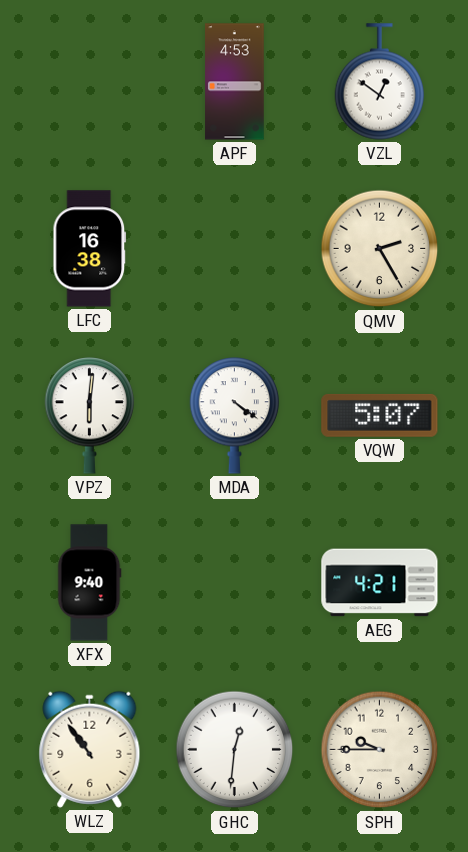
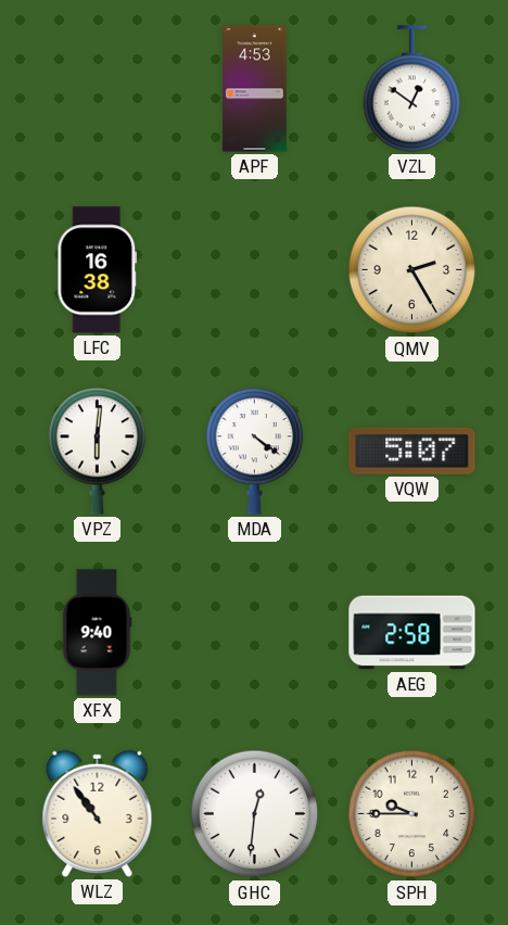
AEG: 4:21 -> 2:58
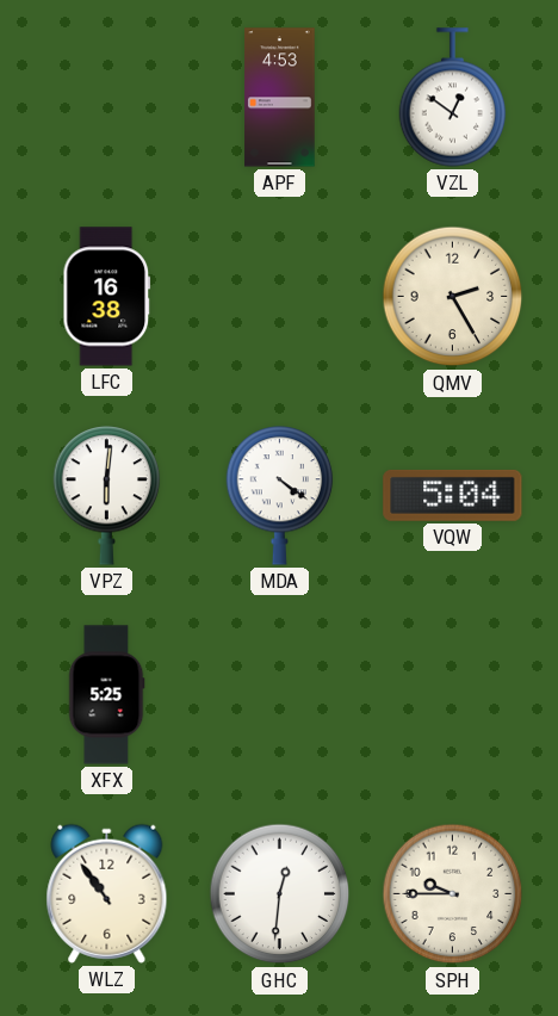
VQW: 5:07 -> 5:04
XFX: 9:40 -> 5:25
AEG: 2:58 -> none
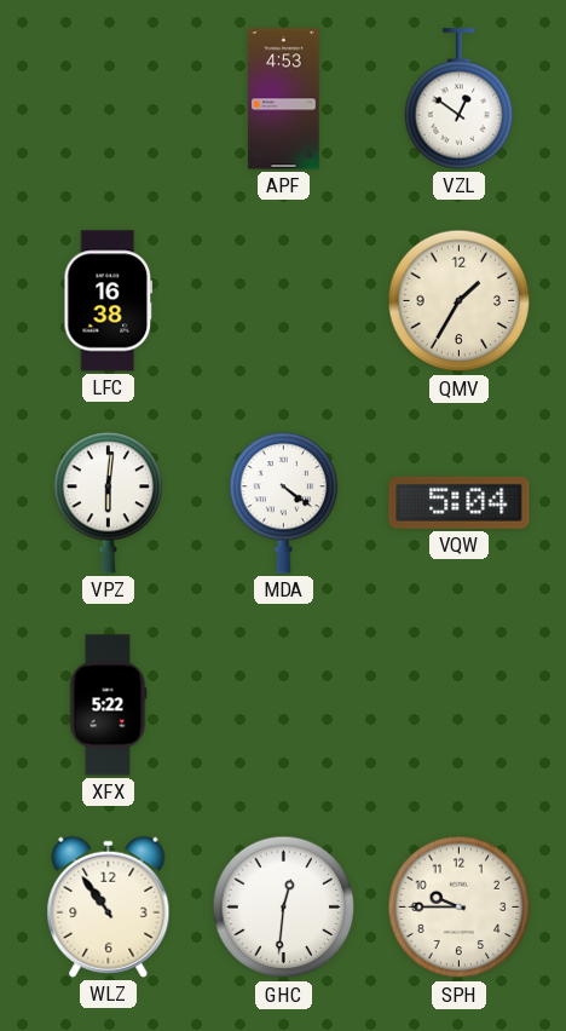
QMV: 2:25 -> 1:35
XFX: 5:25 -> 5:22
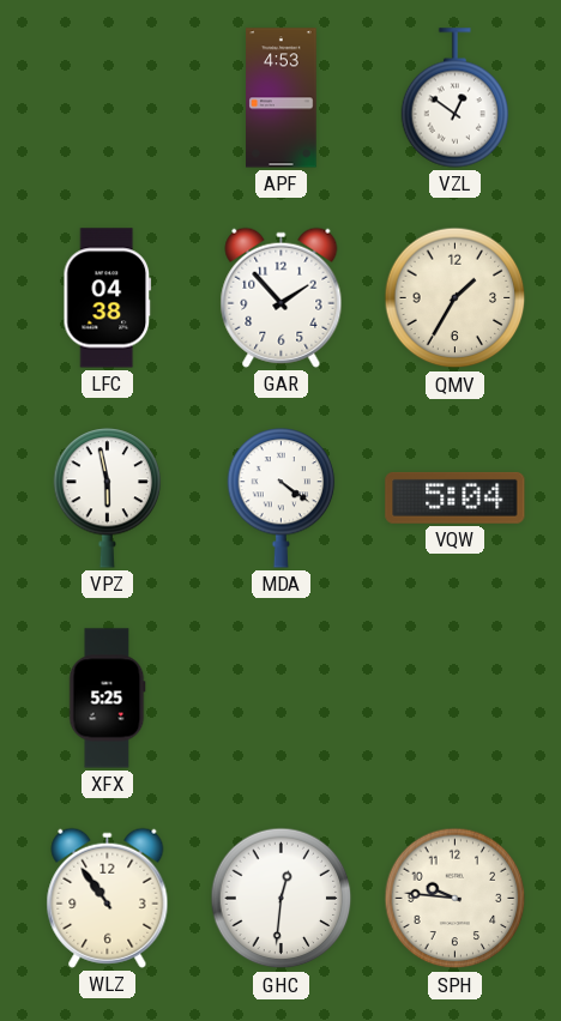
LFC: 16:38 -> 04:38
GAR: none -> 1:53
VPZ: 6:01 -> 5:58
XFX: 5:22 -> 5:25
SPH: 9:45 -> 9:46
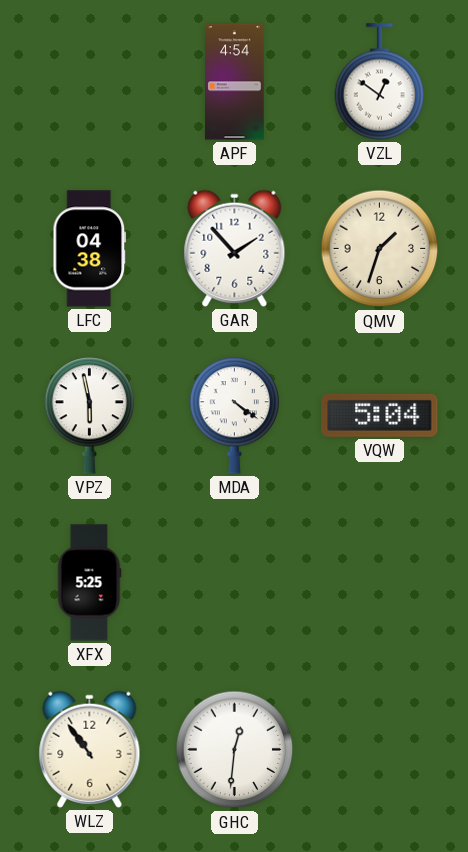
APF: 4:53 -> 4:54
QMV: 1:35 -> 1:33
SPH: 9:46 -> none
